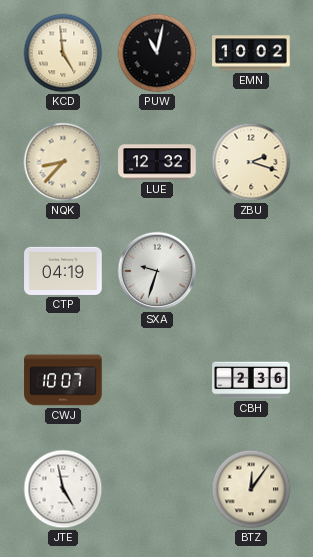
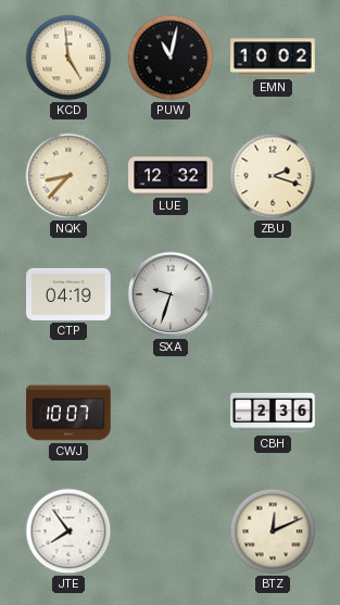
JTE: 4:58 -> 7:54
BTZ: 12:06 -> 12:11
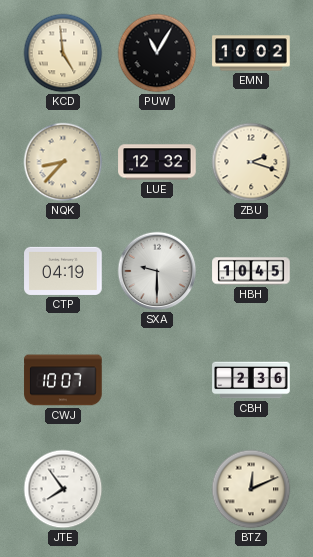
PUW: 11:02 -> 11:05
SXA: 9:33 -> 9:30
HBH: none -> 10:45
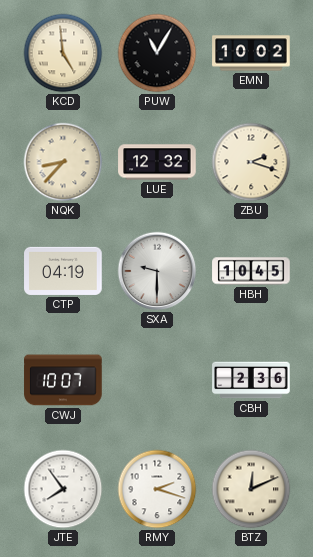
RMY: none -> 2:18
